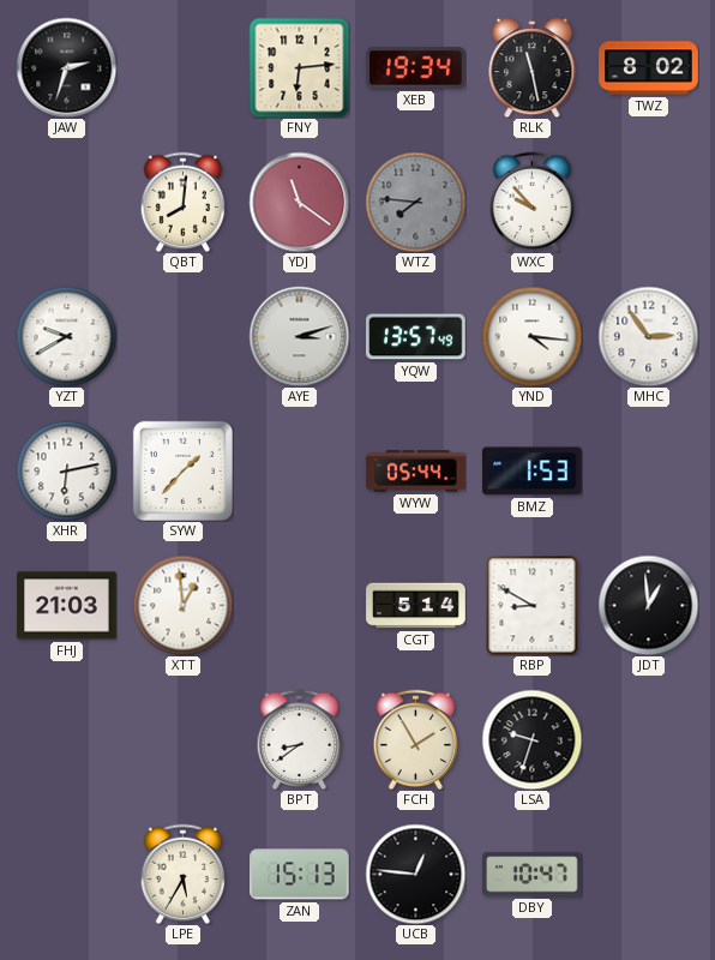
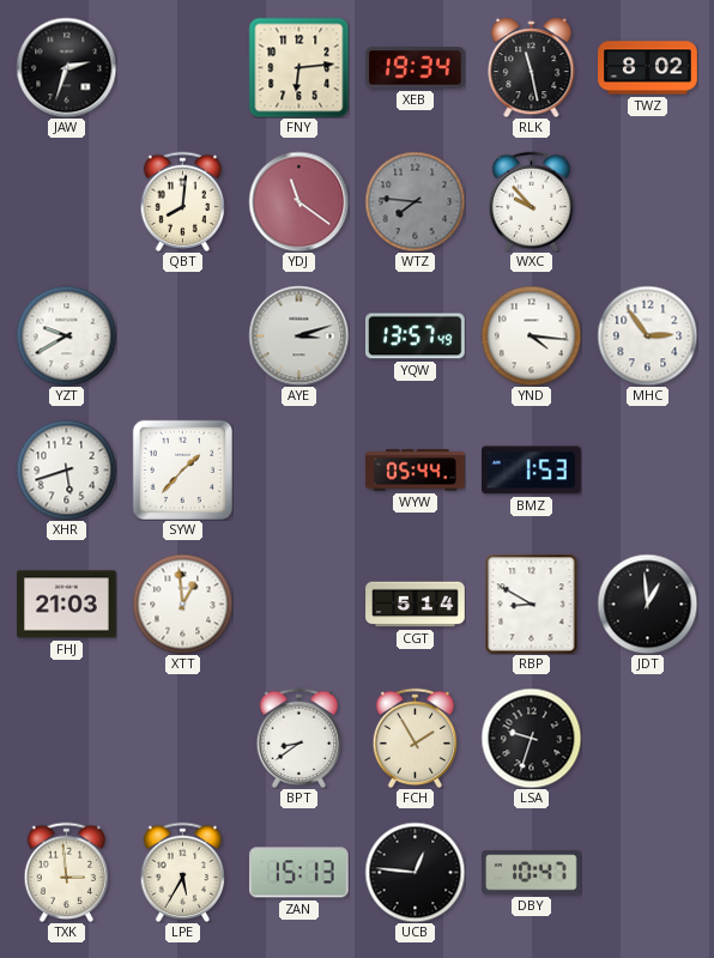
XHR: 6:13 -> 5:42
TXK: none -> 2:59
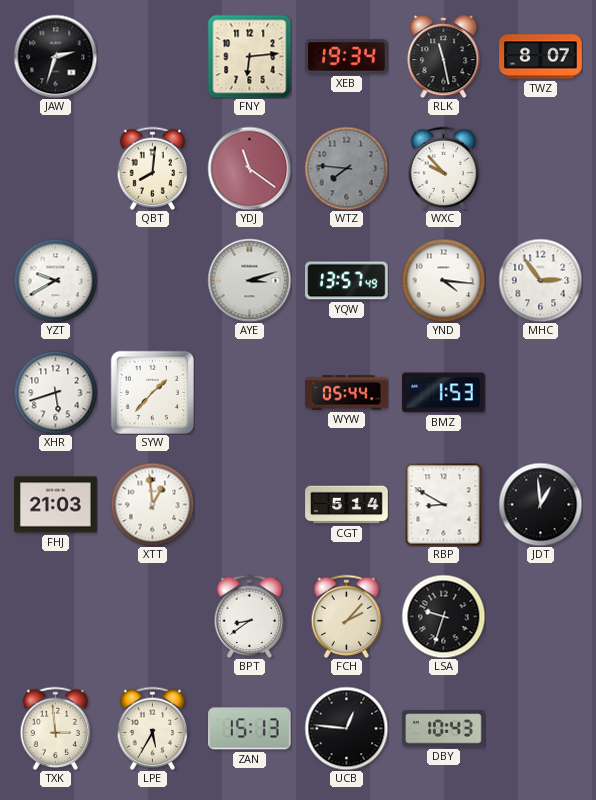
TWZ: 8:02 -> 8:07
FCH: 1:55 -> 2:07
DBY: 10:47 -> 10:43
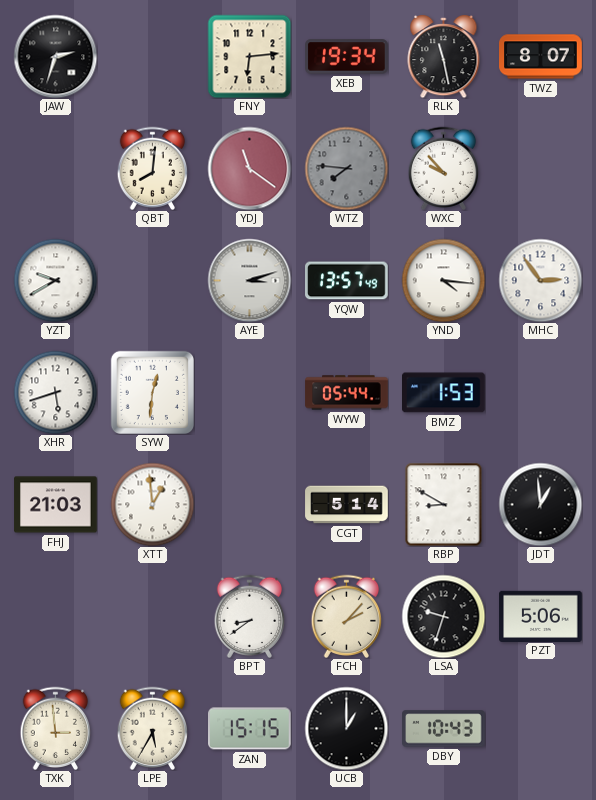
SYW: 1:37 -> 12:31
PZT: none -> 5:06
ZAN: 15:13 -> 15:15
UCB: 12:46 -> 1:00
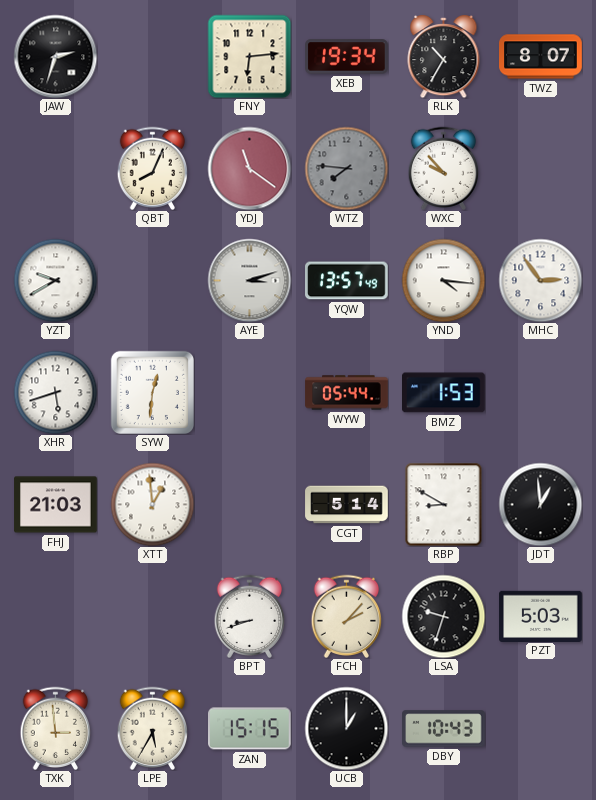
RLK: 11:28 -> 10:35
QBT: 8:01 -> 8:04
BPT: 8:39 -> 8:42
PZT: 5:06 -> 5:03
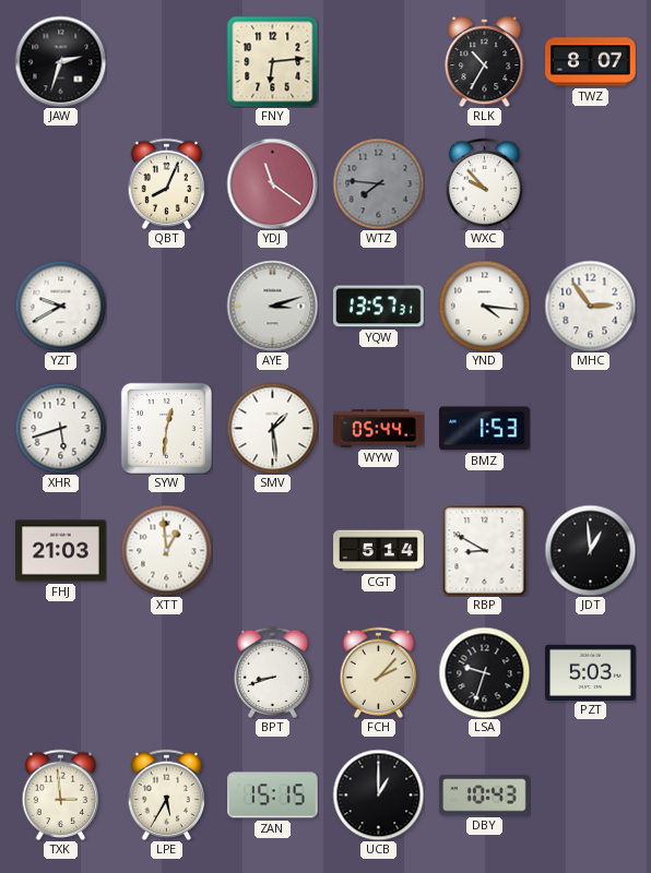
XEB: 19:34 -> none
YQW: 13:57:49 -> 13:57:31
SMV: none -> 1:29
